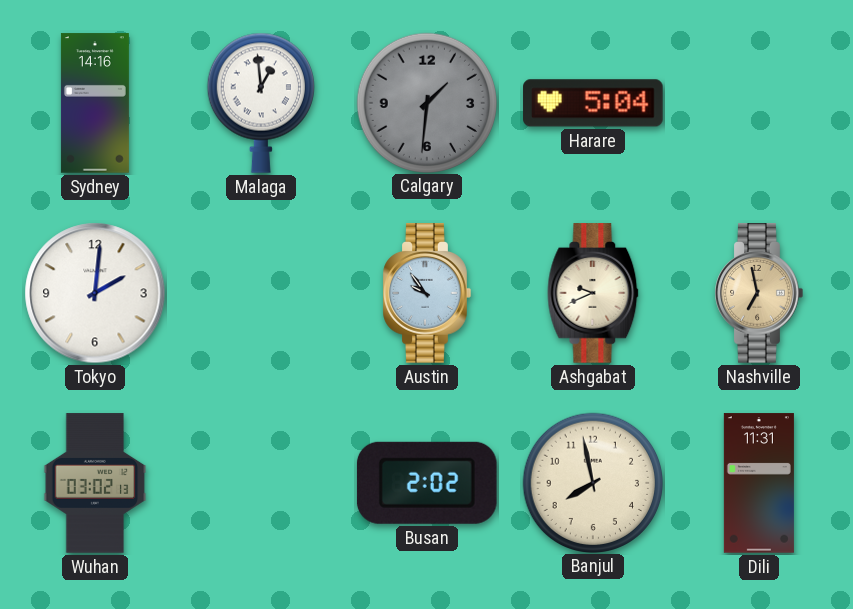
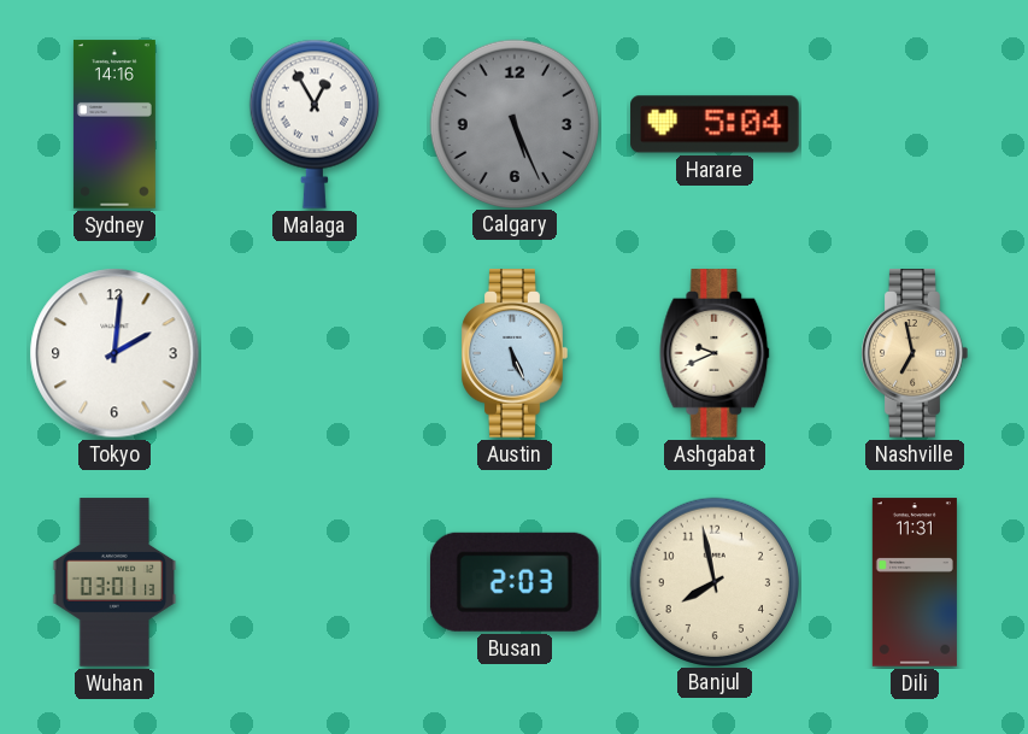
Malaga: 12:59 -> 12:55
Calgary: 1:31 -> 5:26
Austin: 9:54 -> 5:26
Wuhan: 03:02 -> 03:01
Busan: 2:02 -> 2:03
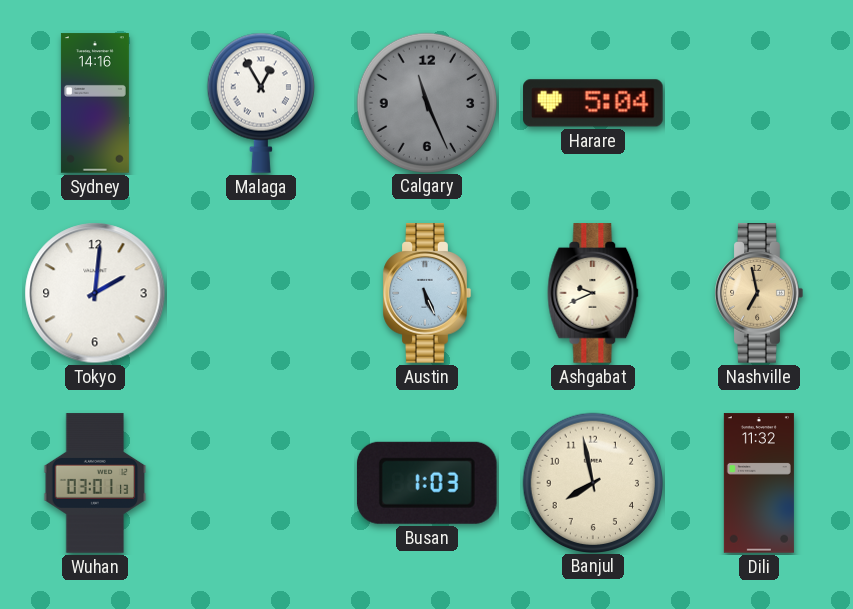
Calgary: 5:26 -> 11:26
Busan: 2:03 -> 1:03
Dili: 11:31 -> 11:32
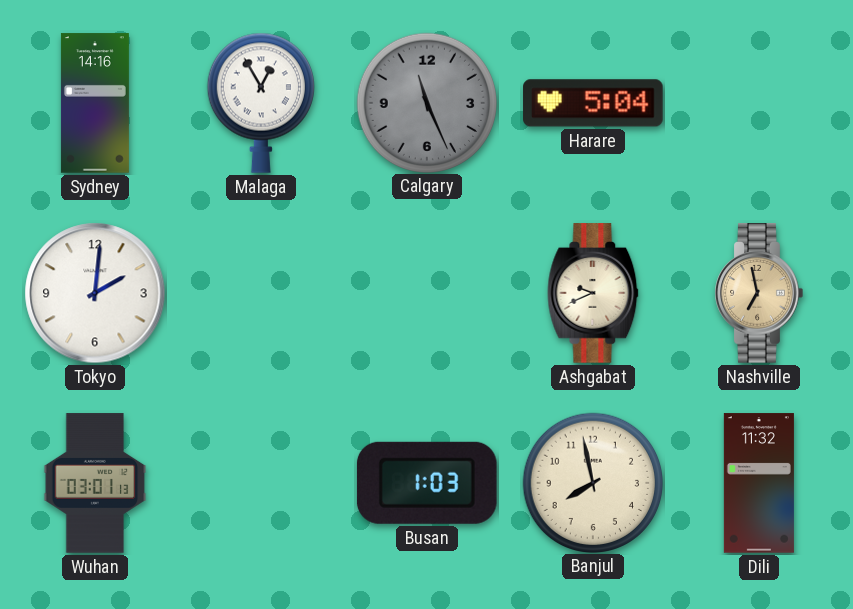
Austin: 5:26 -> none
